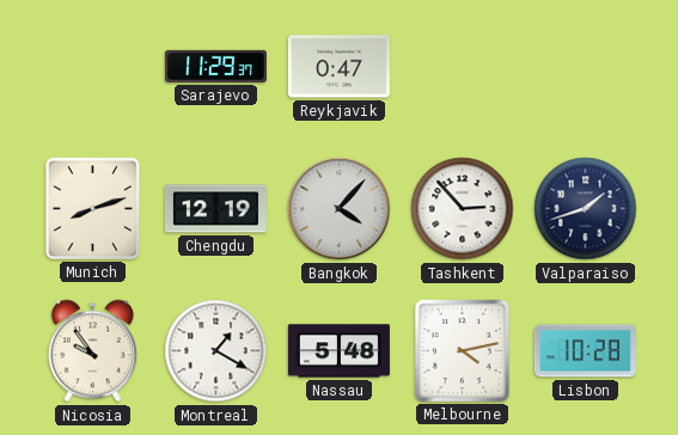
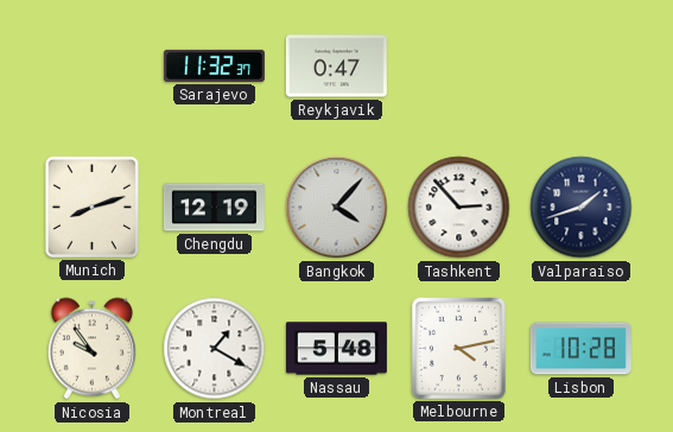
Sarajevo: 11:29 -> 11:32
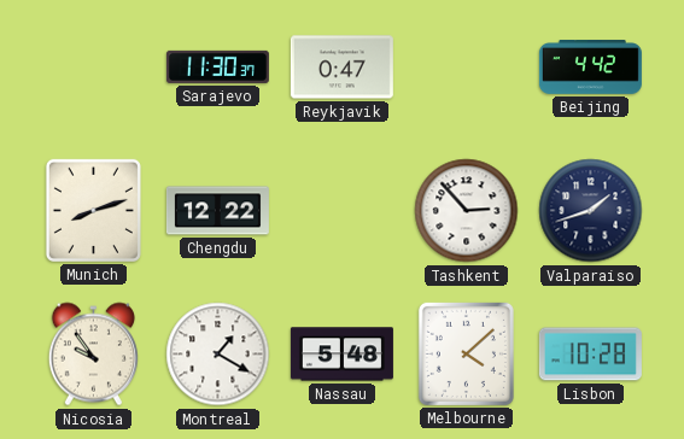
Sarajevo: 11:32 -> 11:30
Beijing: none -> 4:42
Chengdu: 12:19 -> 12:22
Bangkok: 4:07 -> none
Melbourne: 4:13 -> 4:08
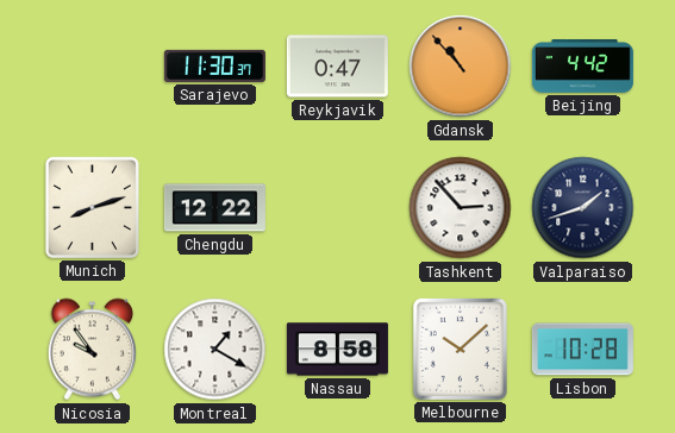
Gdansk: none -> 10:53
Nassau: 5:48 -> 8:58
Melbourne: 4:08 -> 10:08
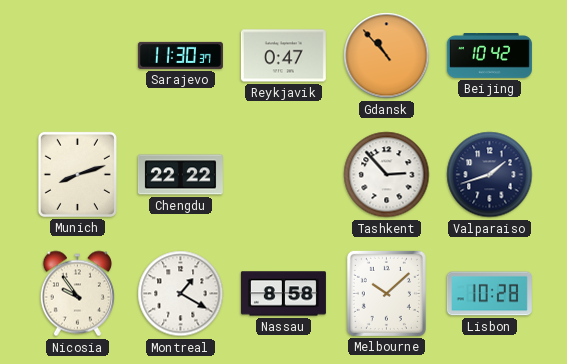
Beijing: 4:42 -> 10:42
Chengdu: 12:22 -> 22:22
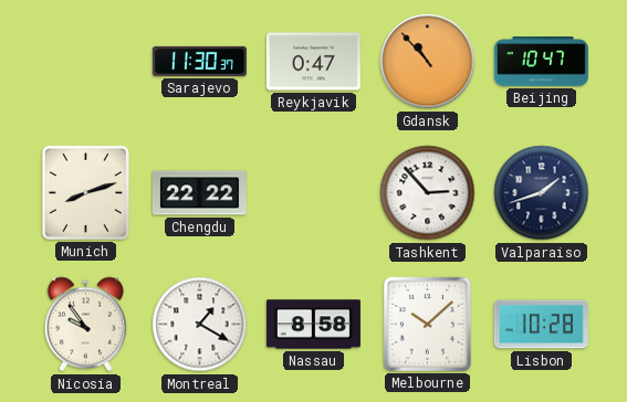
Beijing: 10:42 -> 10:47
